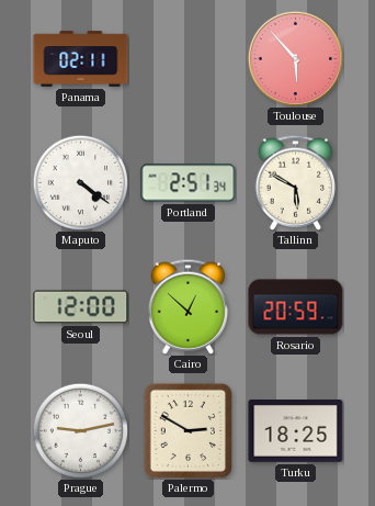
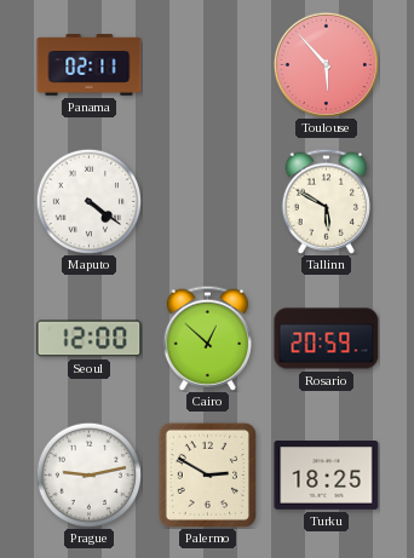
Portland: 2:51 -> none
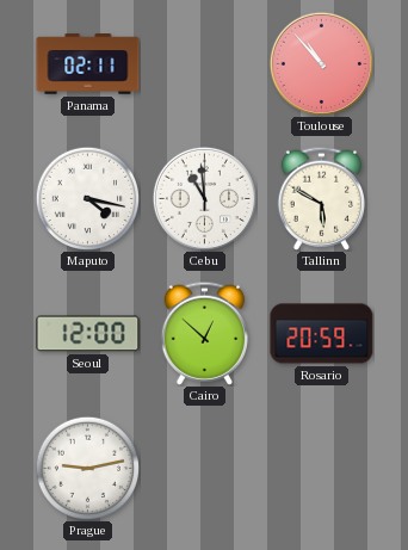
Toulouse: 5:53 -> 10:53
Maputo: 4:21 -> 4:17
Cebu: none -> 10:59
Palermo: 2:50 -> none
Turku: 18:25 -> none
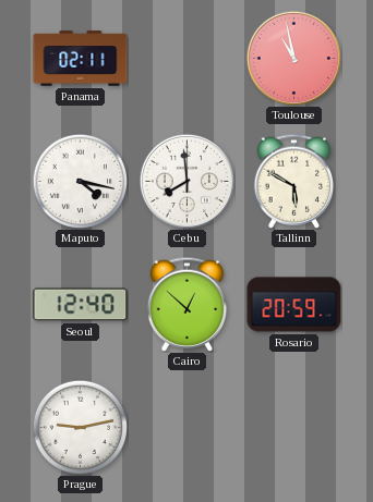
Toulouse: 10:53 -> 10:58
Cebu: 10:59 -> 7:59
Seoul: 12:00 -> 12:40
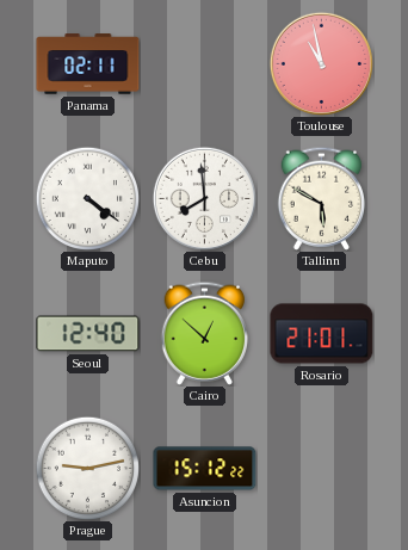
Maputo: 4:17 -> 4:21
Rosario: 20:59 -> 21:01
Asuncion: none -> 15:12
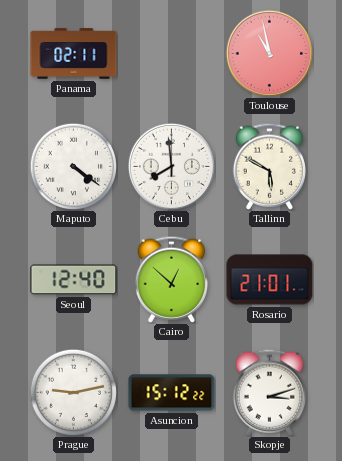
Skopje: none -> 3:12
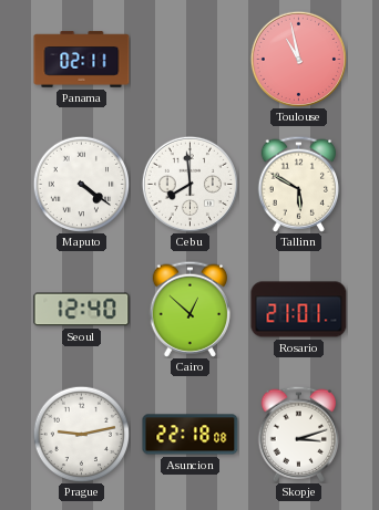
Asuncion: 15:12 -> 22:18
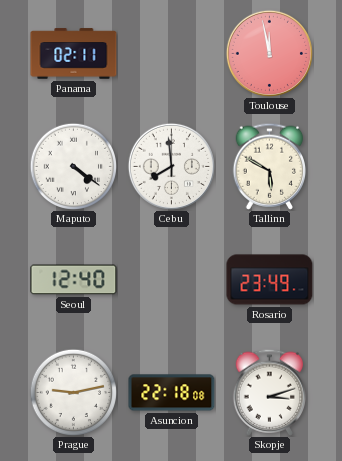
Toulouse: 10:58 -> 11:58
Cairo: 12:52 -> none
Rosario: 21:01 -> 23:49
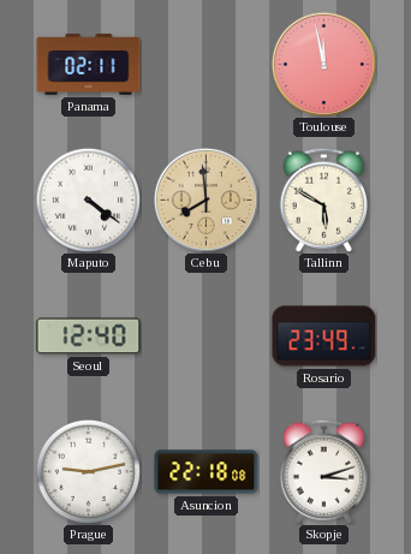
Cebu dial: white -> champagne
